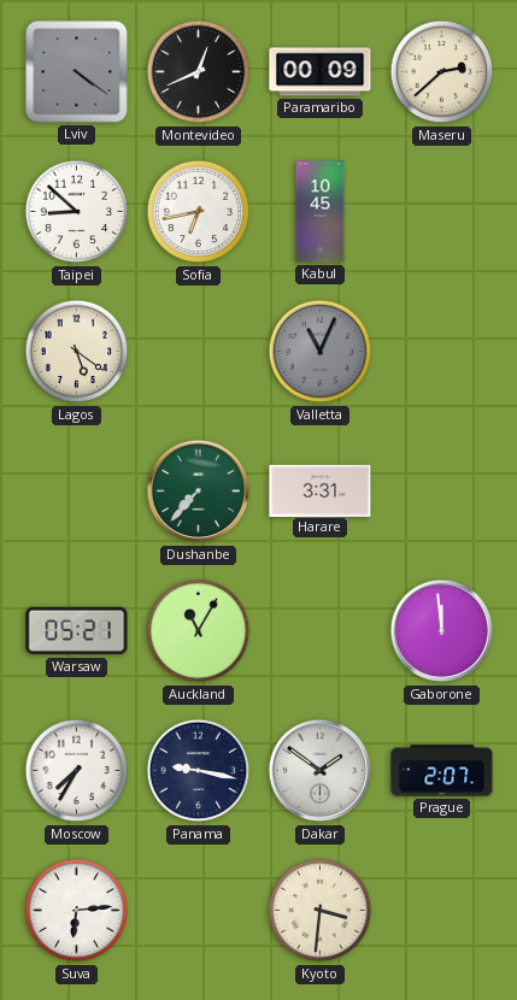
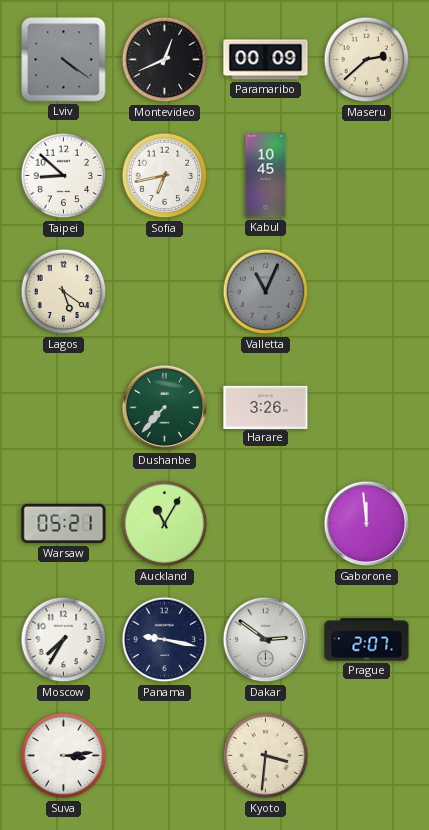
Harare: 3:31 -> 3:26
Dakar: 1:51 -> 2:51
Suva: 6:14 -> 3:14
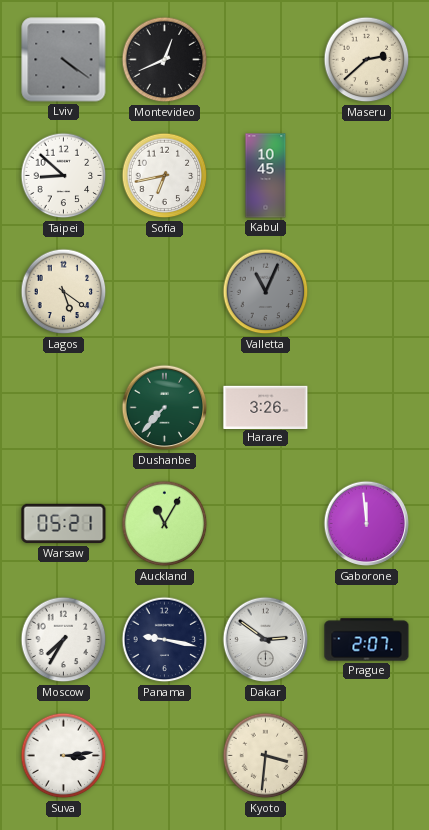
Paramaribo: 00:09 -> none
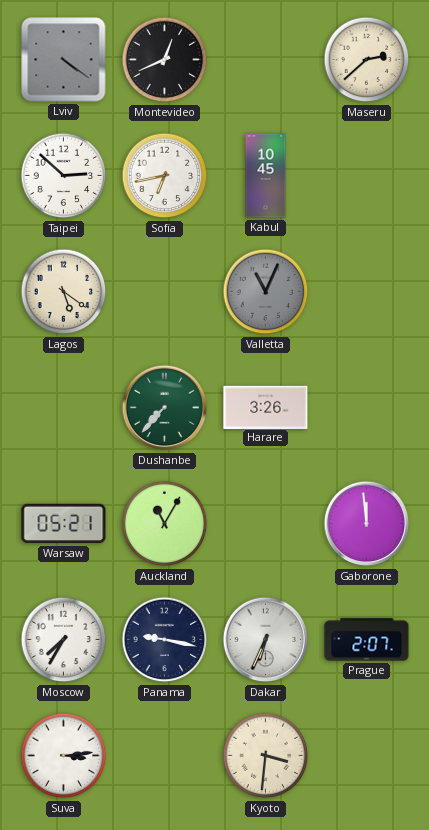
Taipei: 8:52 -> 2:52
Dakar: 2:51 -> 6:34
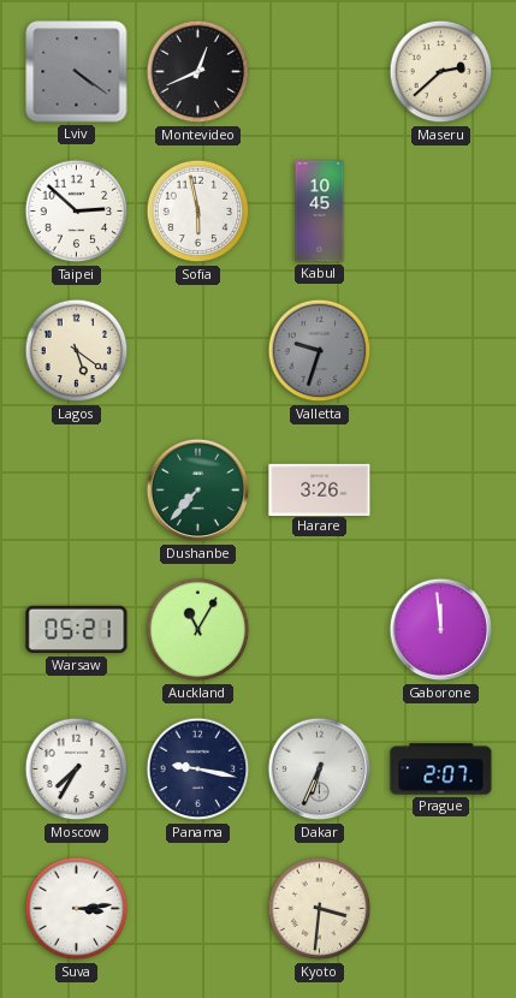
Sofia: 6:43 -> 5:58
Valletta: 11:04 -> 9:33
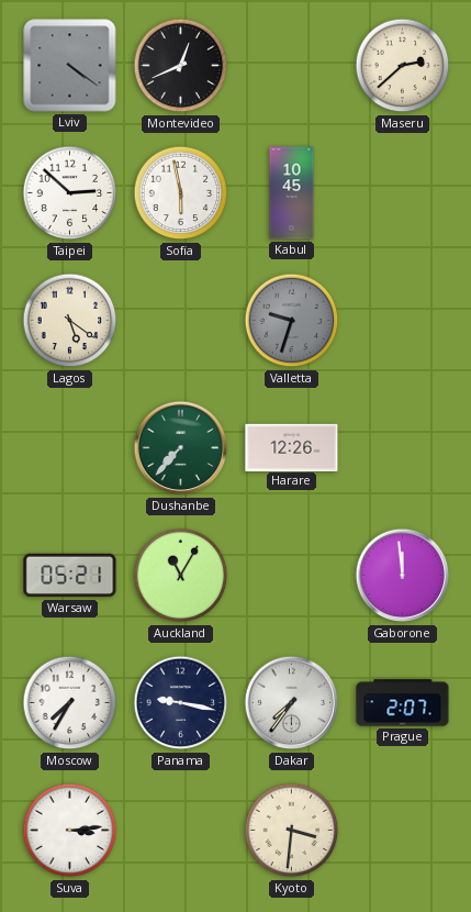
Harare: 3:26 -> 12:26
Dakar: 6:34 -> 7:36
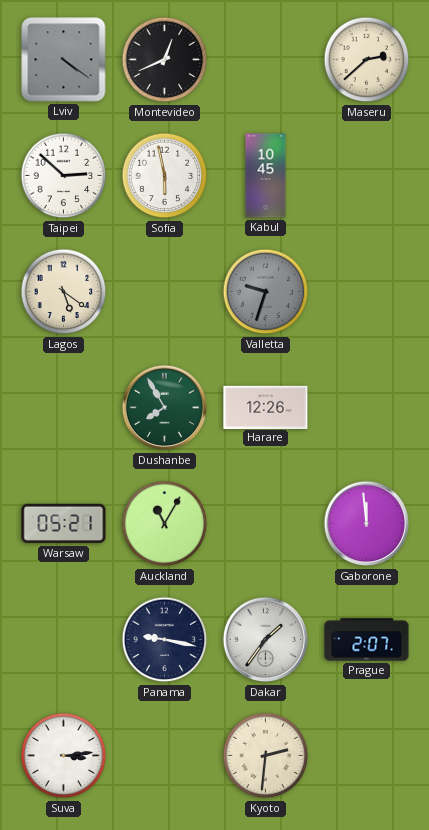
Dushanbe: 7:37 -> 7:55
Moscow: 7:35 -> none
Dakar: 7:36 -> 1:36
Kyoto: 3:31 -> 2:31
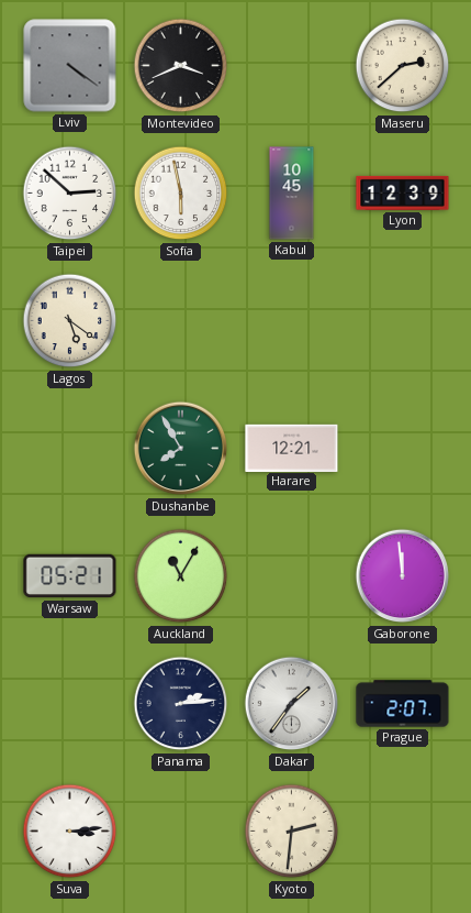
Montevideo: 12:41 -> 3:41
Lyon: none -> 12:39
Valletta: 9:33 -> none
Harare: 12:26 -> 12:21
Panama: 9:17 -> 2:14
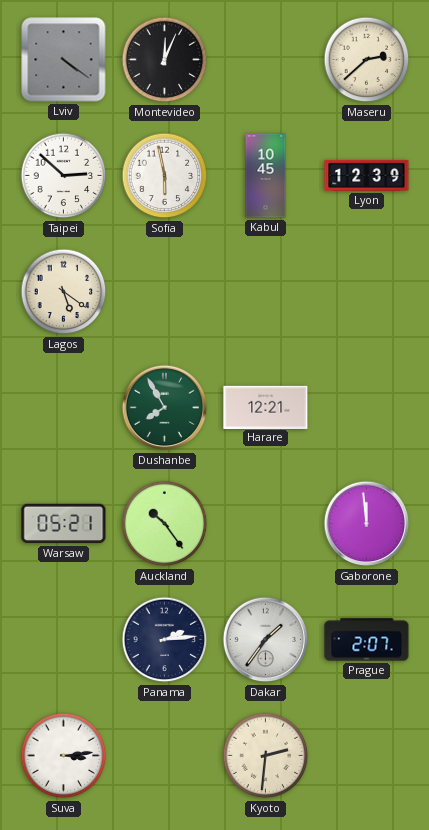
Montevideo: 3:41 -> 12:04
Auckland: 11:05 -> 10:24
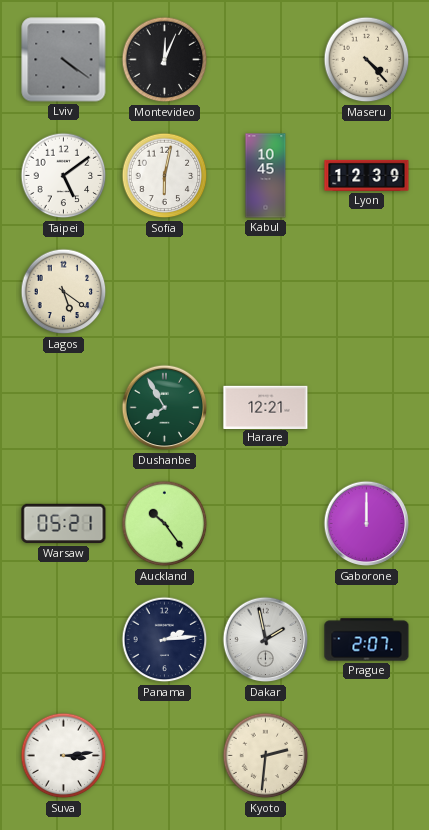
Maseru: 2:38 -> 4:23
Taipei: 2:52 -> 5:09
Sofia: 5:58 -> 6:02
Gaborone: 11:59 -> 12:00
Dakar: 1:36 -> 1:58
